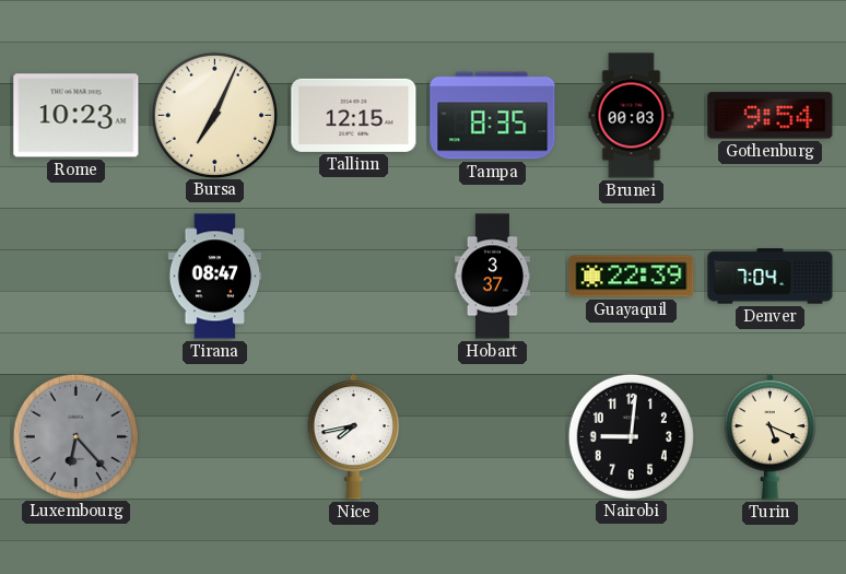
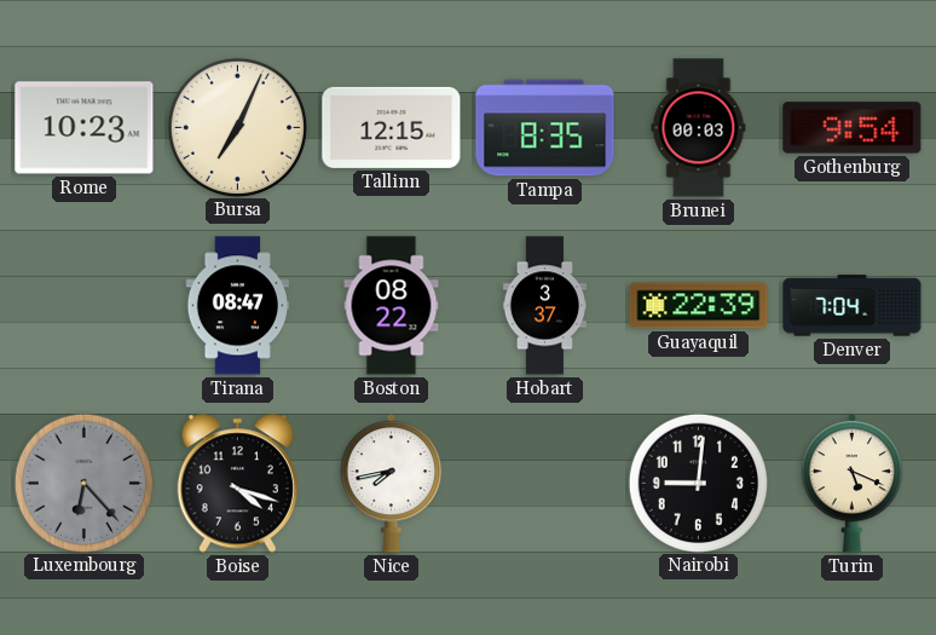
Boston: none -> 08:22
Boise: none -> 4:18
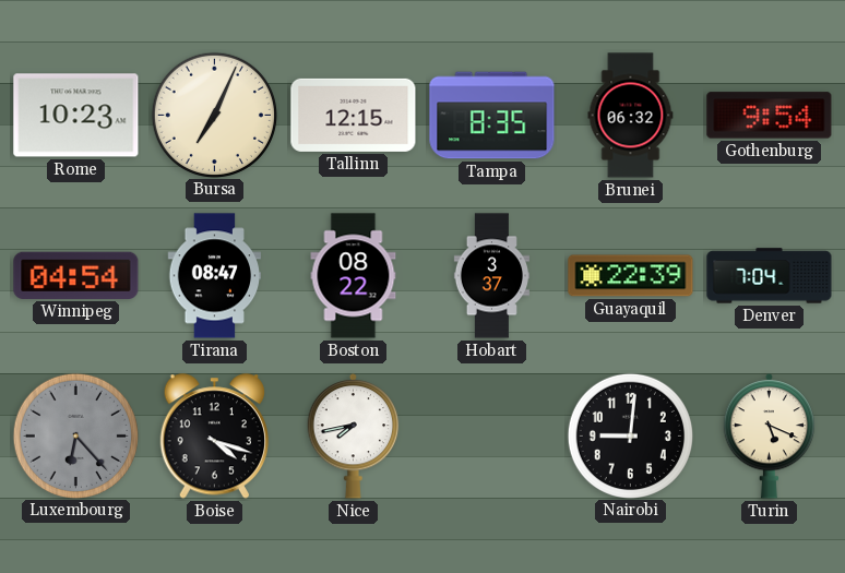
Brunei: 00:03 -> 06:32
Winnipeg: none -> 04:54
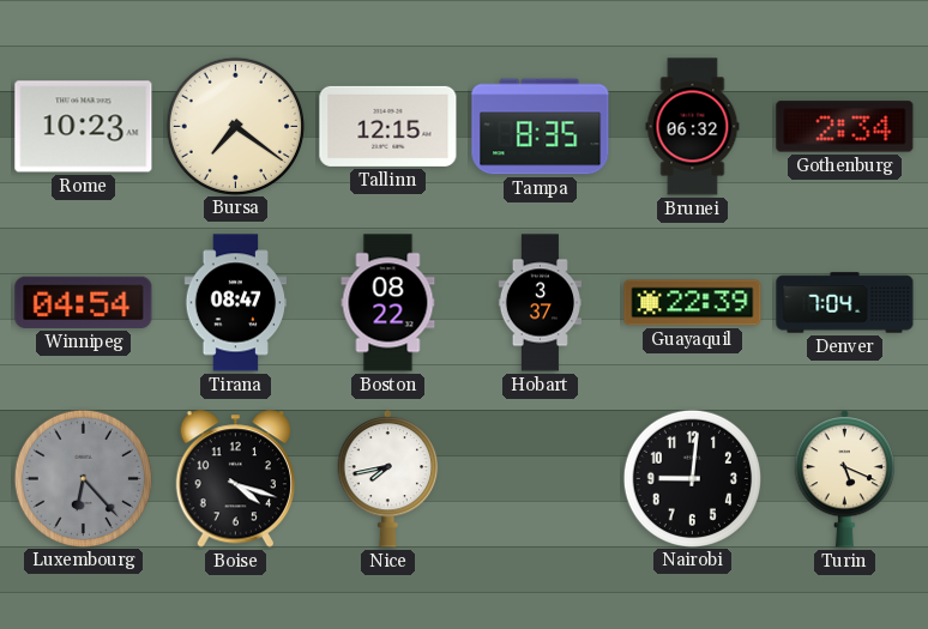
Bursa: 7:04 -> 7:21
Gothenburg: 9:54 -> 2:34
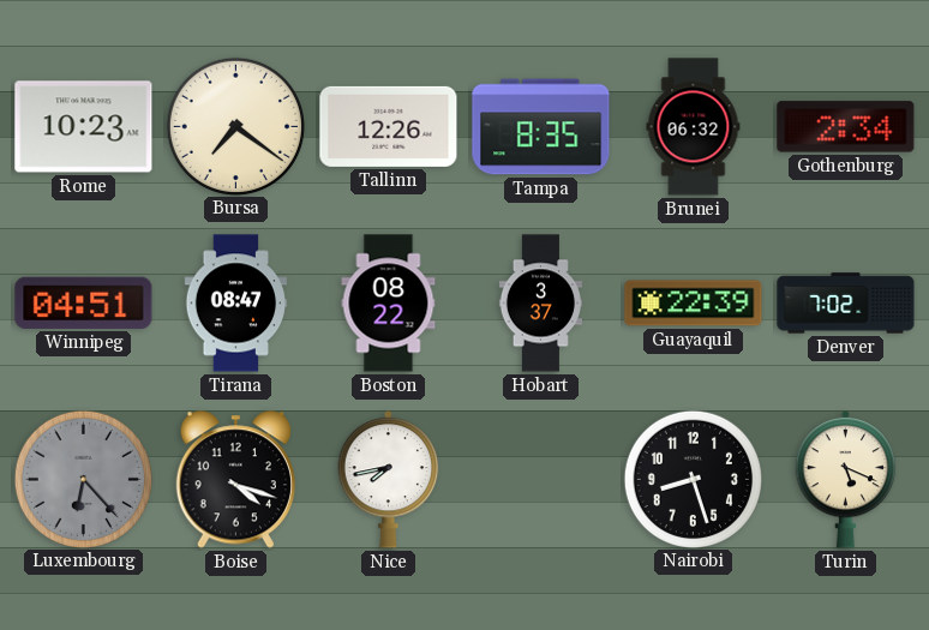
Tallinn: 12:15 -> 12:26
Winnipeg: 04:54 -> 04:51
Denver: 7:04 -> 7:02
Nairobi: 9:01 -> 8:27
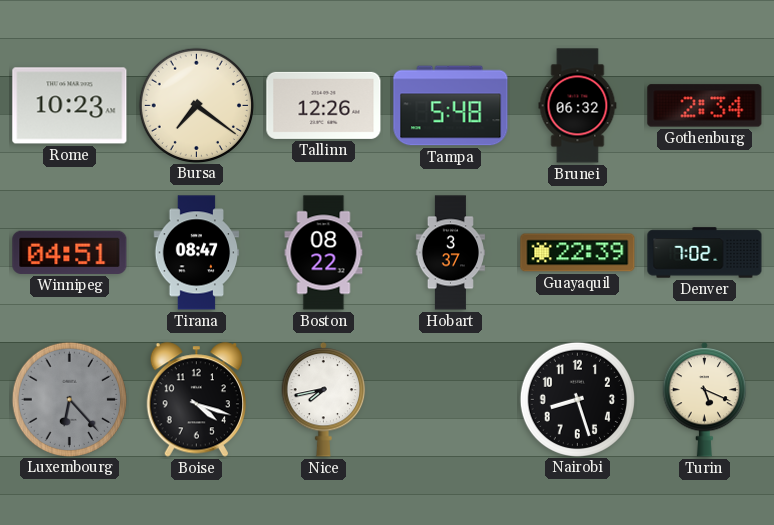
Tampa: 8:35 -> 5:48
